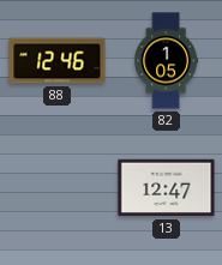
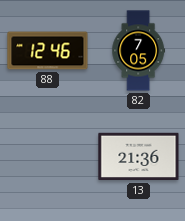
82: 1:05 -> 7:05
13: 12:47 -> 21:36
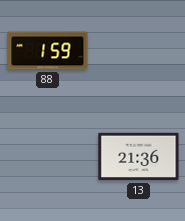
88: 12:46 -> 1:59
82: 7:05 -> none
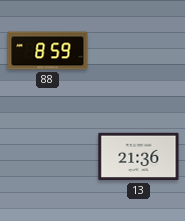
88: 1:59 -> 8:59
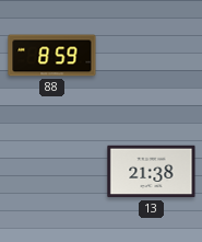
13: 21:36 -> 21:38
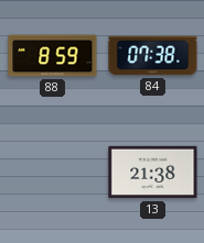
84: none -> 07:38
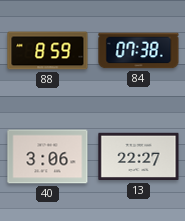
40: none -> 3:06
13: 21:38 -> 22:27
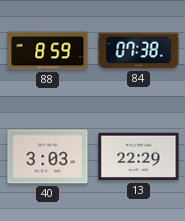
40: 3:06 -> 3:03
13: 22:27 -> 22:29
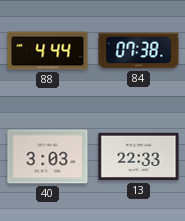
88: 8:59 -> 4:44
13: 22:29 -> 22:33
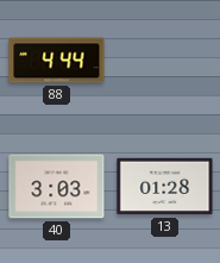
84: 07:38 -> none
13: 22:33 -> 01:28
